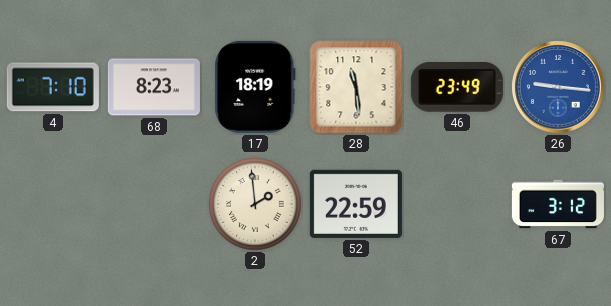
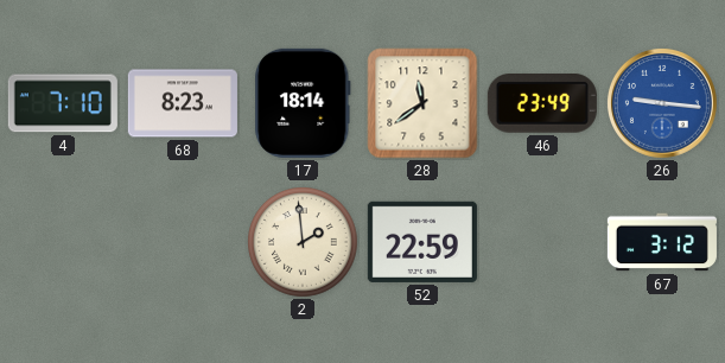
17: 18:19 -> 18:14
28: 11:29 -> 11:39
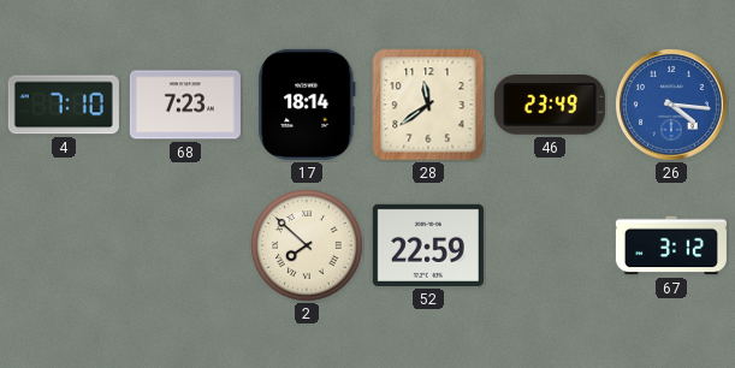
68: 8:23 -> 7:23
26: 9:16 -> 4:16
2: 1:59 -> 7:52
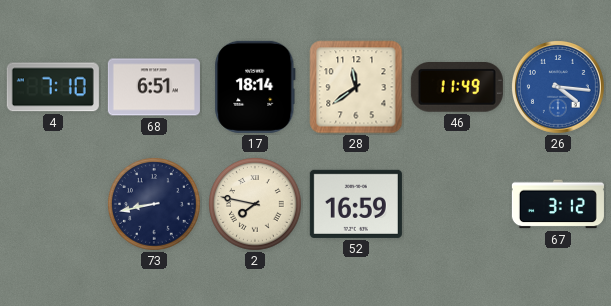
68: 7:23 -> 6:51
46: 23:49 -> 11:49
73: none -> 8:43
2: 7:52 -> 7:47
52: 22:59 -> 16:59
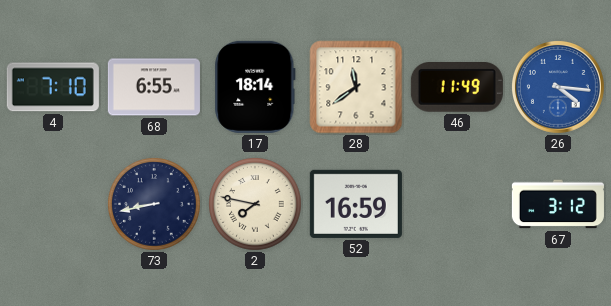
68: 6:51 -> 6:55
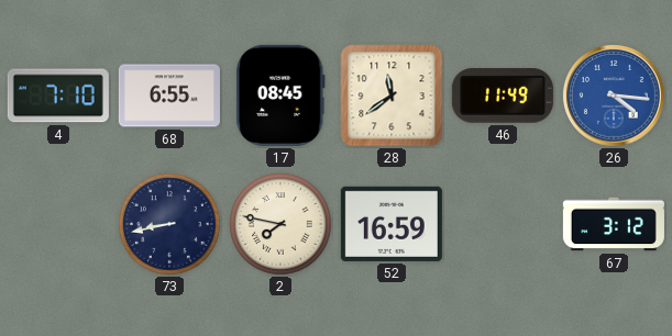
17: 18:14 -> 08:45
